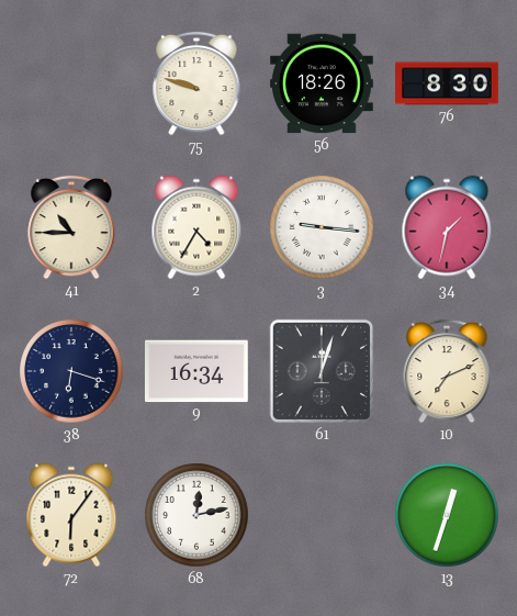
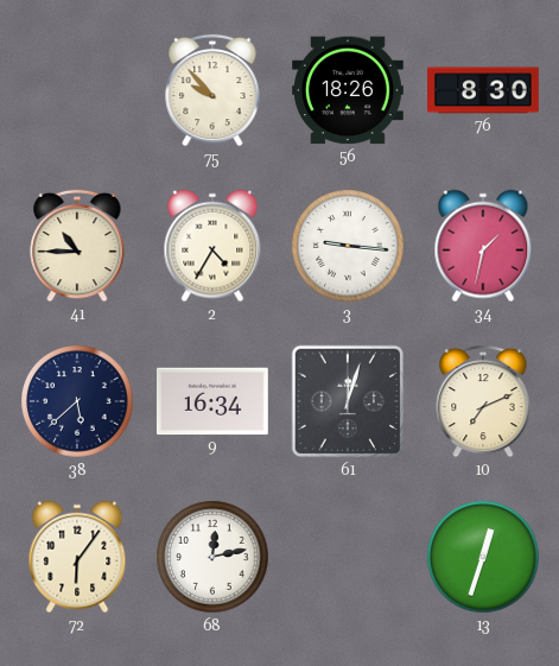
75: 9:48 -> 9:53
38: 6:18 -> 5:38
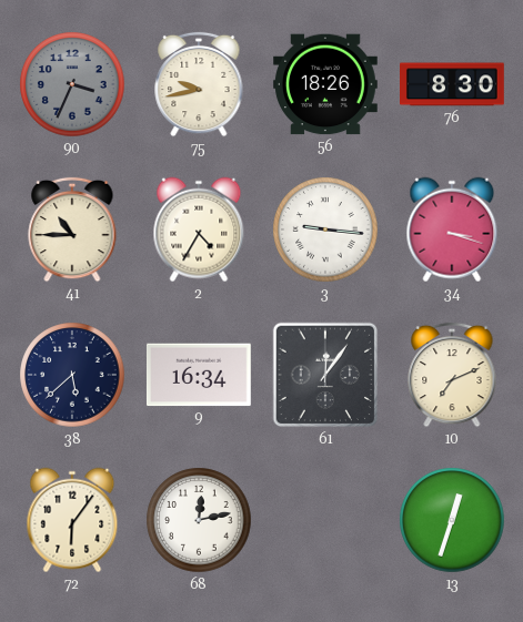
90: none -> 3:34
75: 9:53 -> 9:43
34: 1:32 -> 3:18
61: 12:03 -> 12:06
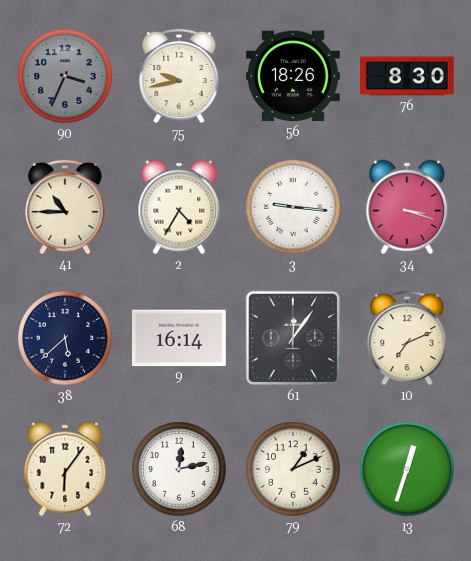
9: 16:34 -> 16:14
79: none -> 1:11
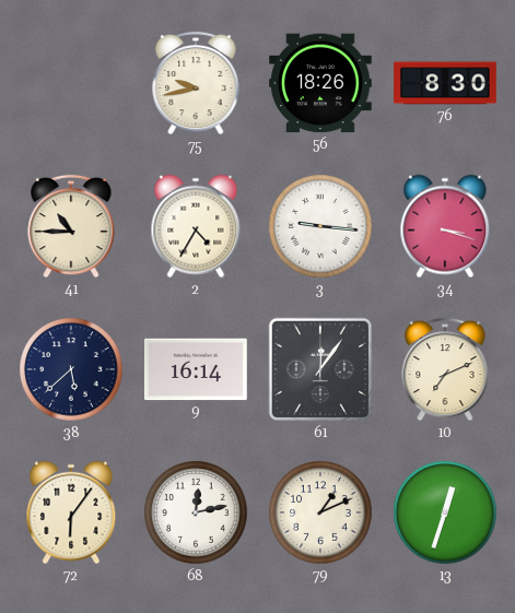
90: 3:34 -> none
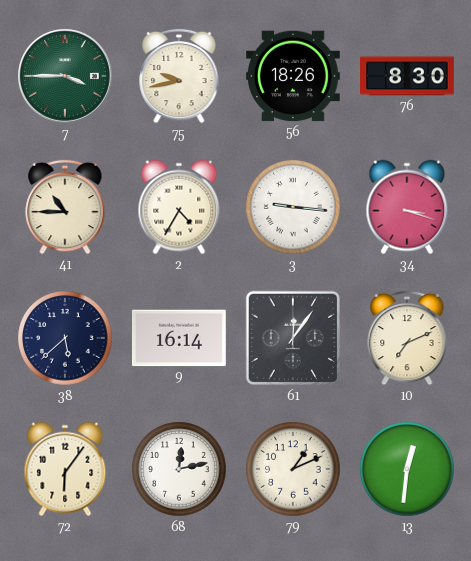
7: none -> 3:45
13: 12:33 -> 12:31
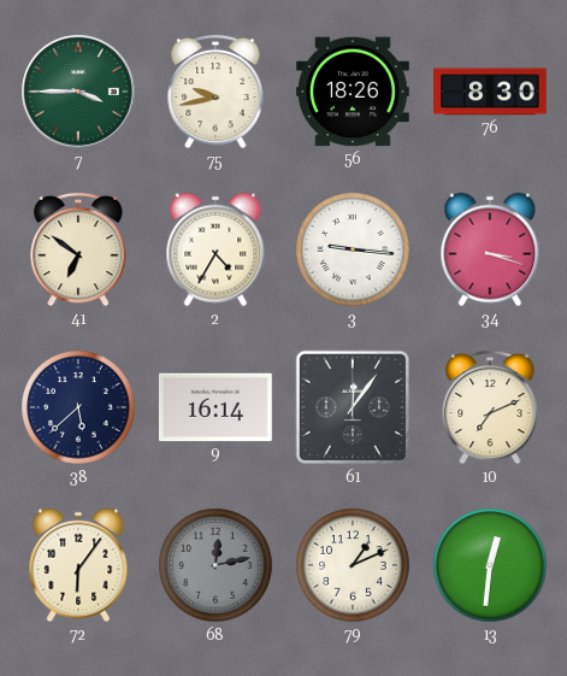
41: 10:45 -> 6:51
68 dial: white -> grey
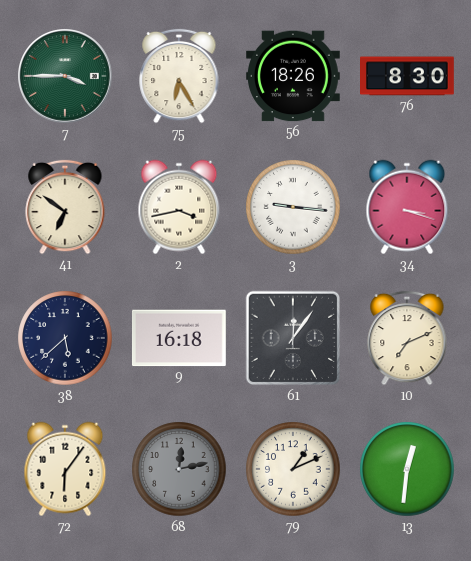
75: 9:43 -> 6:25
2: 4:35 -> 3:43
9: 16:14 -> 16:18
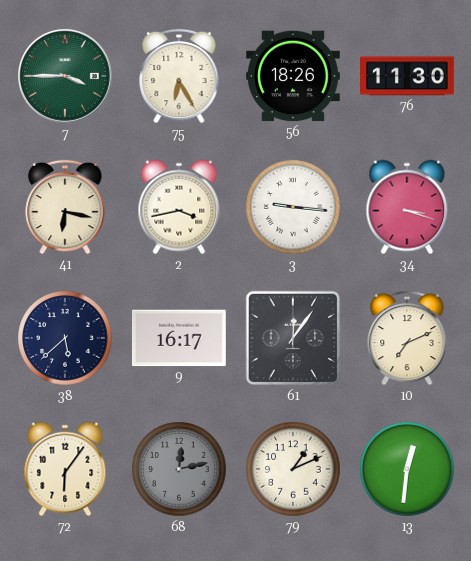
76: 8:30 -> 11:30
41: 6:51 -> 6:17
9: 16:18 -> 16:17
